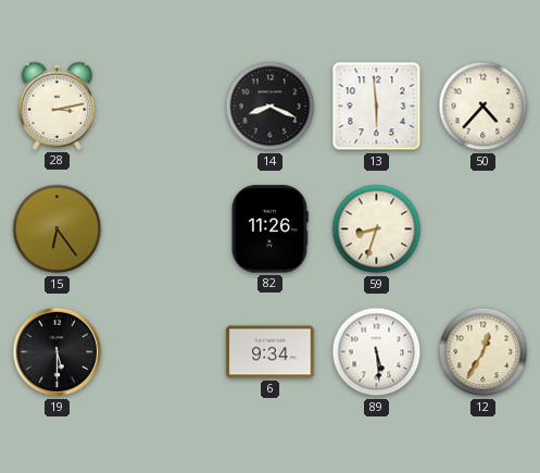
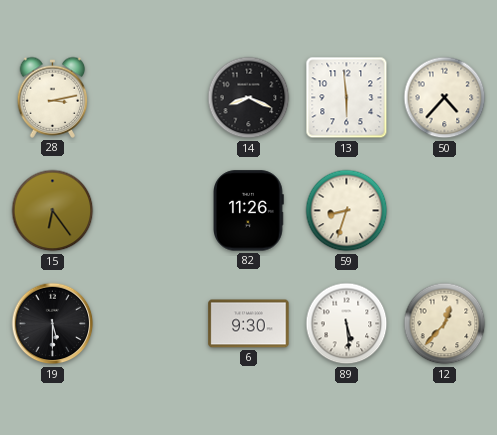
6: 9:34 -> 9:30
12: 12:35 -> 12:37
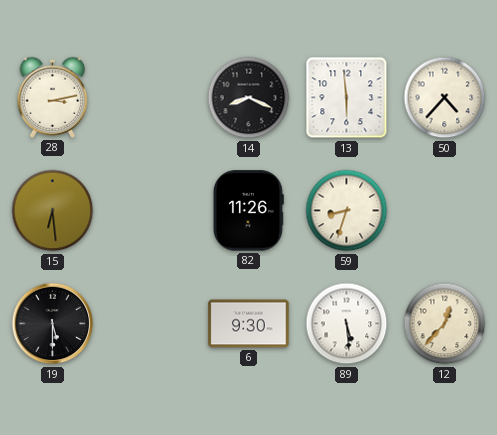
15: 6:24 -> 6:29
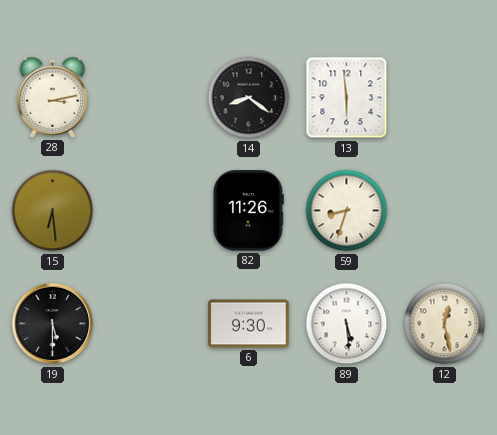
14: 8:19 -> 8:21
50: 4:37 -> none
12: 12:37 -> 12:28
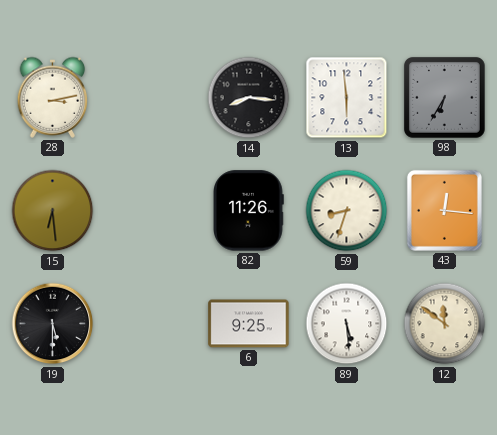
14: 8:21 -> 8:16
98: none -> 6:35
43: none -> 12:16
6: 9:30 -> 9:25
12: 12:28 -> 11:51
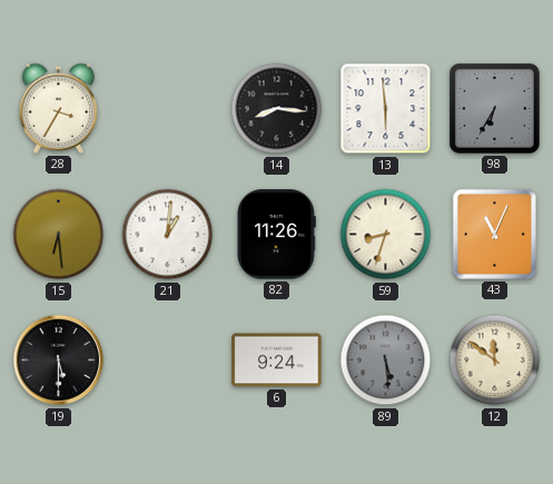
28: 3:13 -> 3:35
21: none -> 1:01
43: 12:16 -> 11:04
6: 9:25 -> 9:24
89 dial: white -> grey
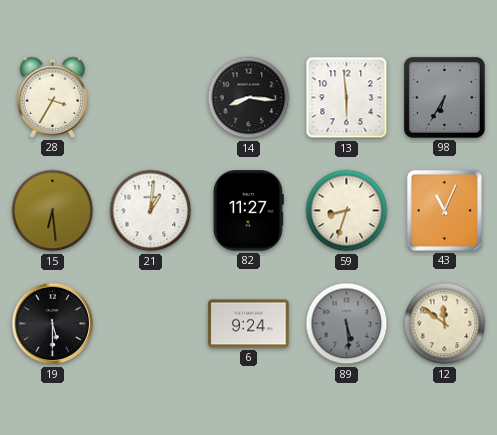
82: 11:26 -> 11:27
